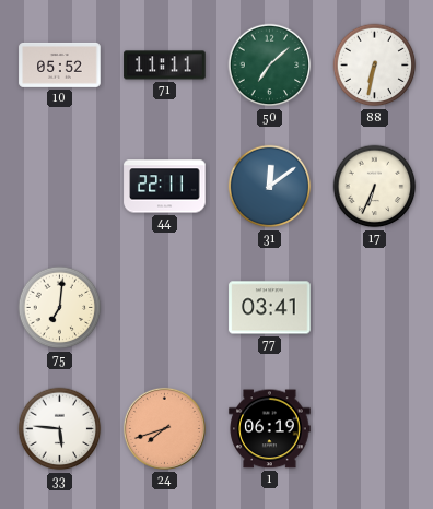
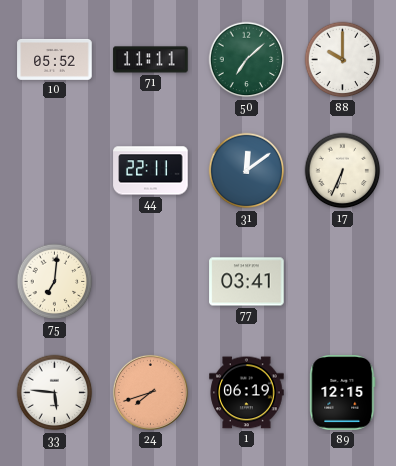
88: 6:32 -> 10:00
89: none -> 12:15
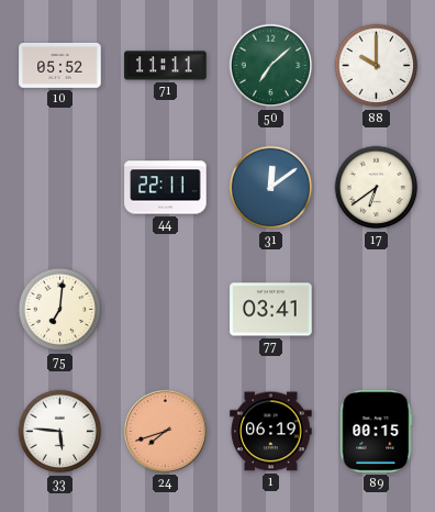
17: 6:34 -> 6:39
89: 12:15 -> 00:15
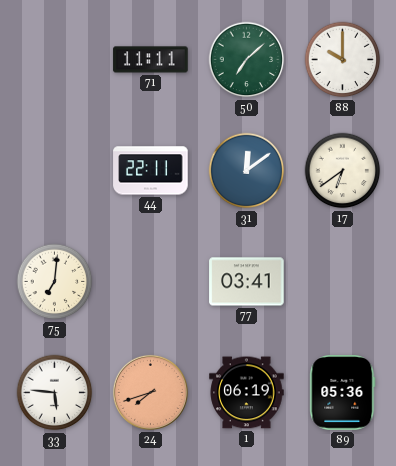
10: 05:52 -> none
89: 00:15 -> 05:36
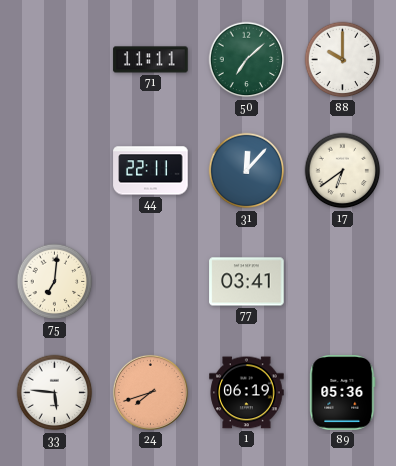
31: 12:09 -> 12:07
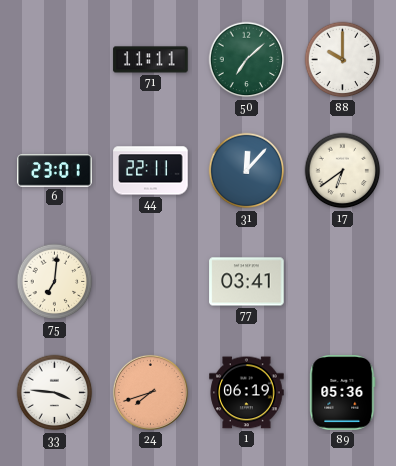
6: none -> 23:01
33: 5:46 -> 3:46
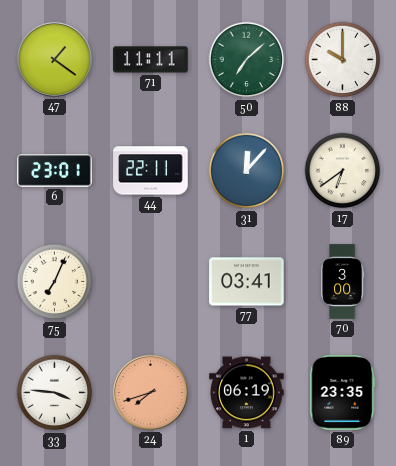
47: none -> 1:21
75: 7:01 -> 7:04
70: none -> 3:00
89: 05:36 -> 23:35
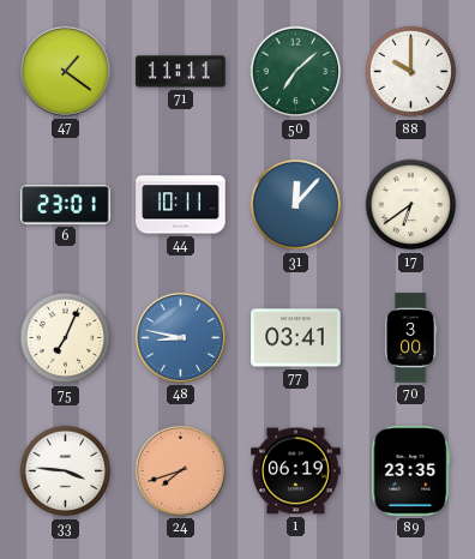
44: 22:11 -> 10:11
48: none -> 8:47
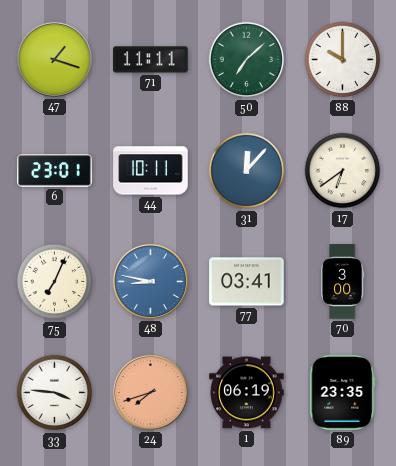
47: 1:21 -> 1:18
